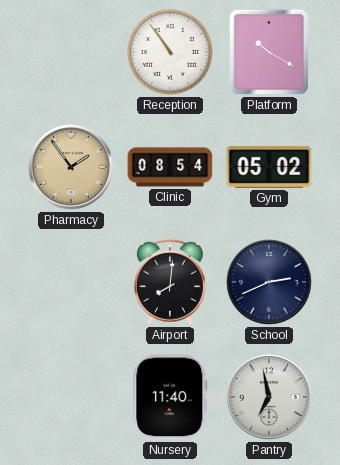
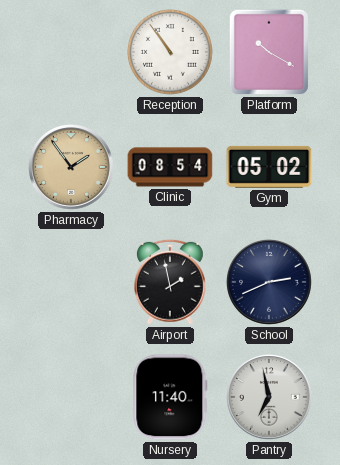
Airport: 8:01 -> 1:58
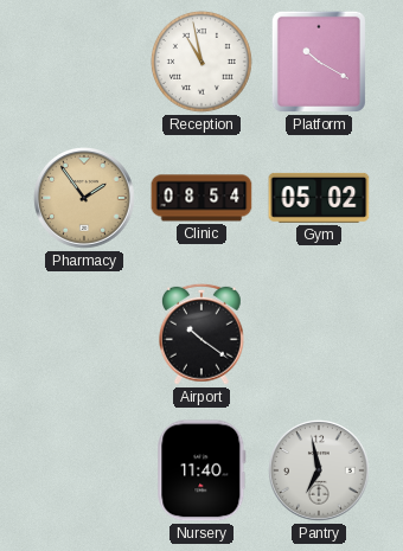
Reception: 10:54 -> 10:58
Airport: 1:58 -> 10:21
School: 2:41 -> none
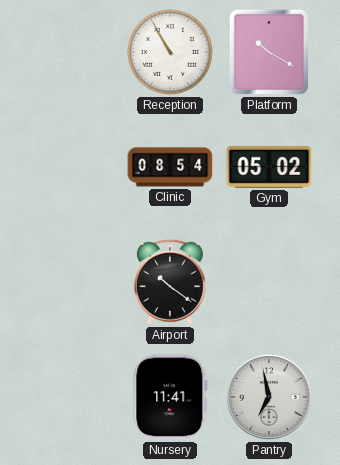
Reception: 10:58 -> 10:55
Pharmacy: 1:54 -> none
Nursery: 11:40 -> 11:41
